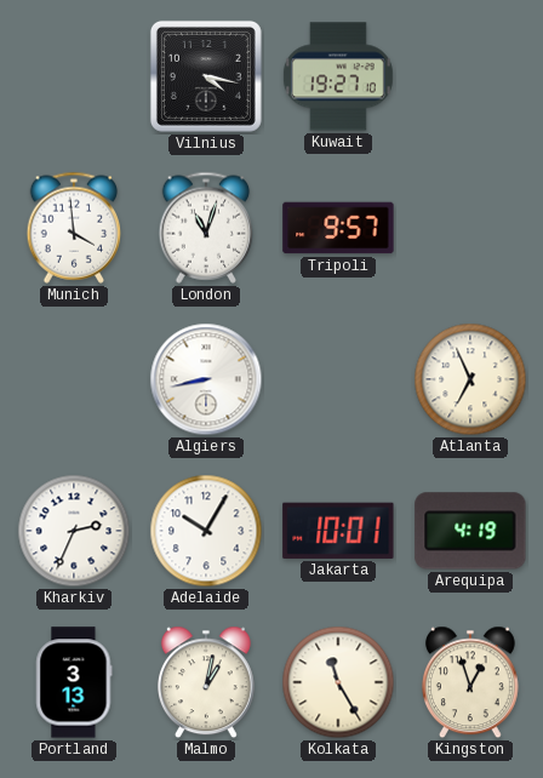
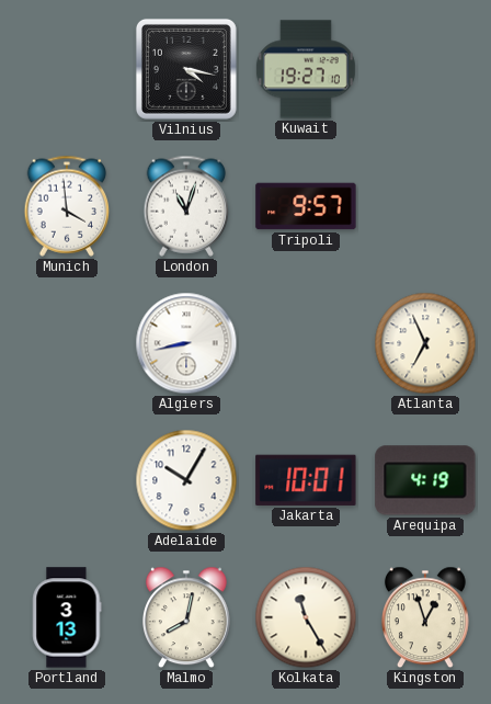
Kharkiv: 2:34 -> none
Malmo: 1:02 -> 8:02
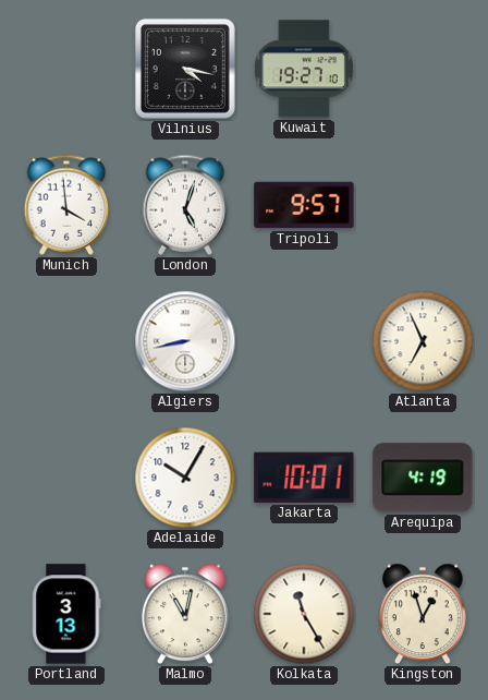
London: 11:03 -> 5:03
Malmo: 8:02 -> 11:02
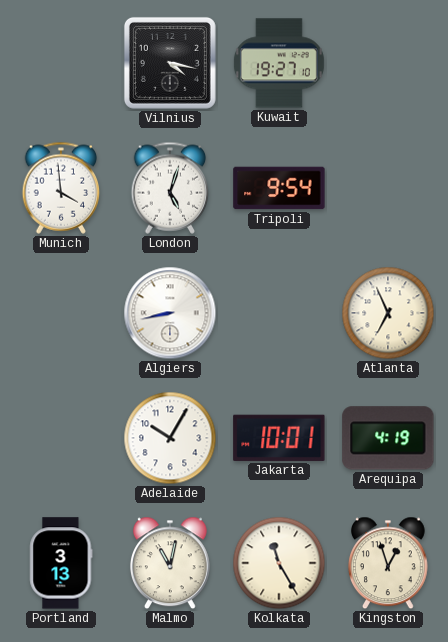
Tripoli: 9:57 -> 9:54
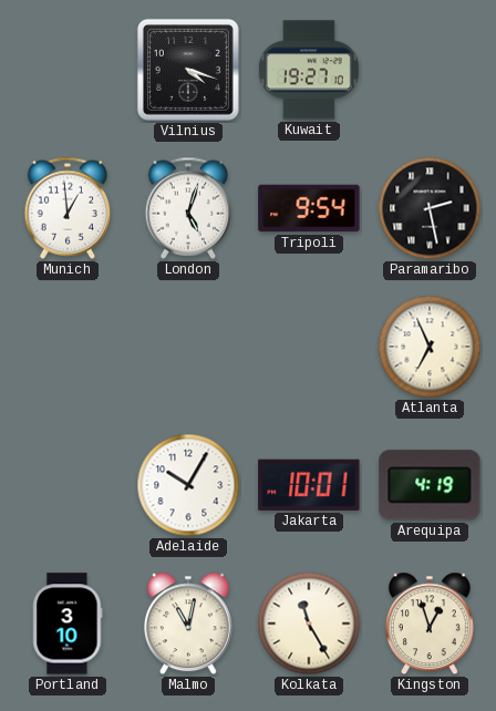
Vilnius: 4:17 -> 4:18
Munich: 3:59 -> 12:59
Paramaribo: none -> 2:28
Algiers: 8:43 -> none
Portland: 3:13 -> 3:10
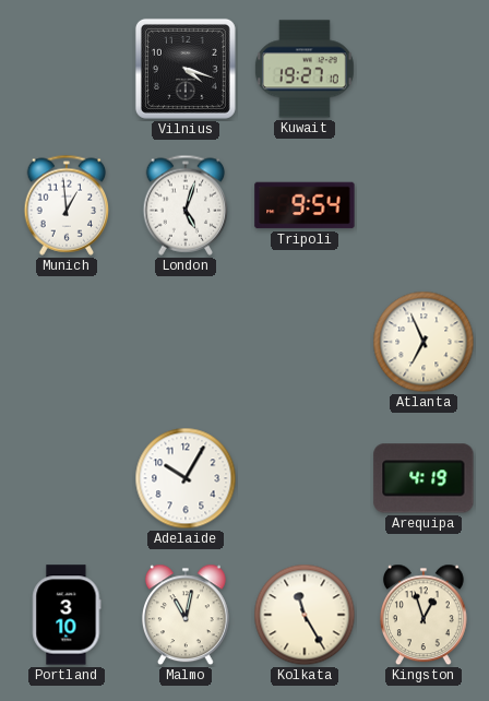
Paramaribo: 2:28 -> none
Jakarta: 10:01 -> none
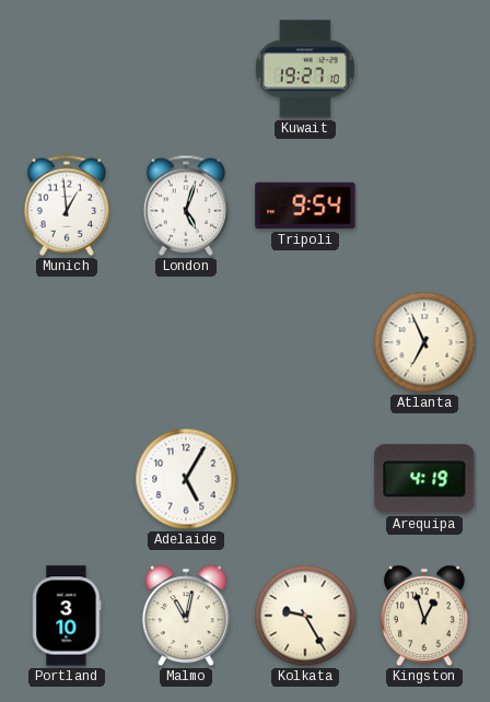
Vilnius: 4:18 -> none
Adelaide: 10:05 -> 5:05
Kolkata: 11:25 -> 9:25
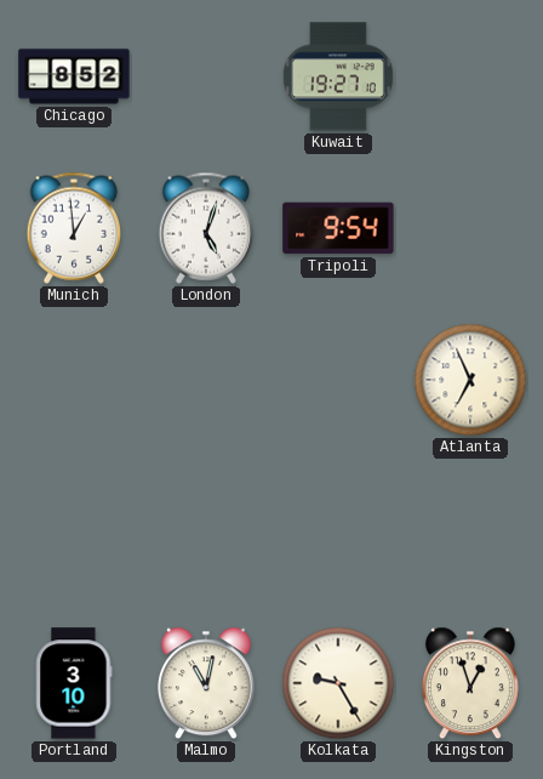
Chicago: none -> 8:52
Adelaide: 5:05 -> none
Arequipa: 4:19 -> none
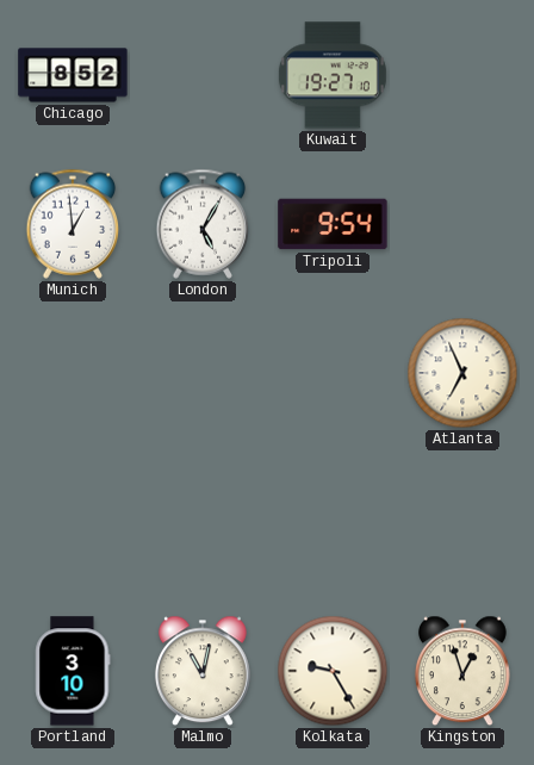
London: 5:03 -> 5:05
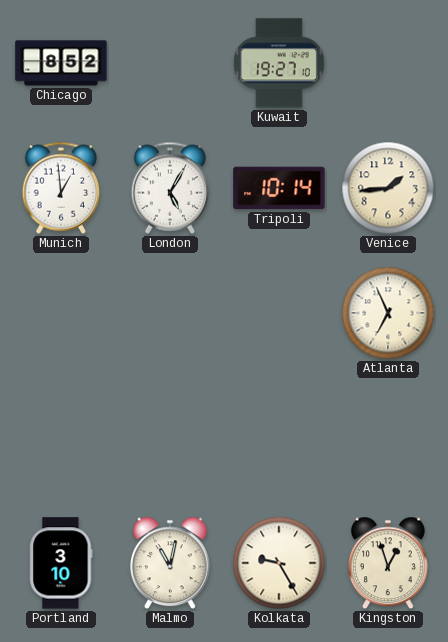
Tripoli: 9:54 -> 10:14
Venice: none -> 1:44
